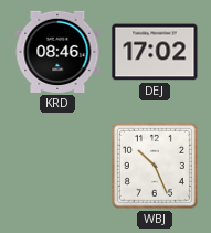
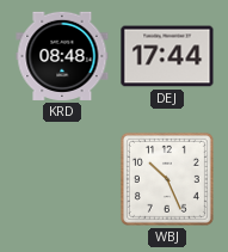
KRD: 08:46 -> 08:48
DEJ: 17:02 -> 17:44
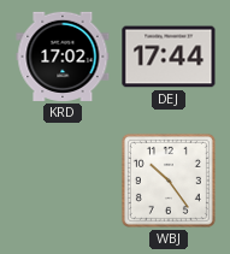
KRD: 08:48 -> 17:02
WBJ: 10:26 -> 10:24
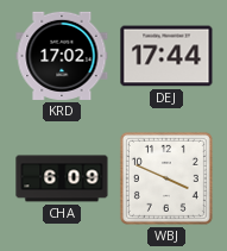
CHA: none -> 6:09
WBJ: 10:24 -> 3:49
